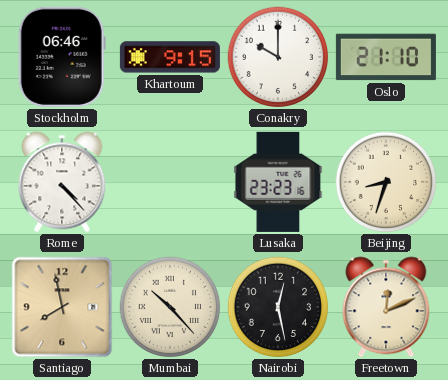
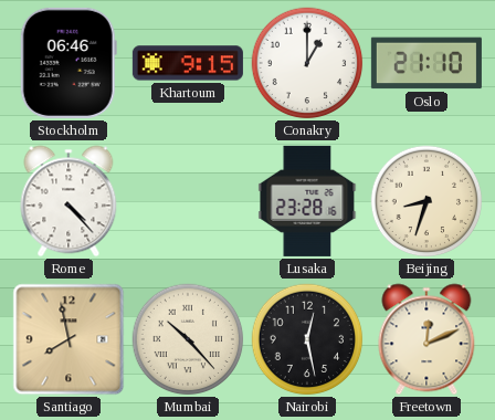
Conakry: 10:00 -> 1:00
Lusaka: 23:23 -> 23:28
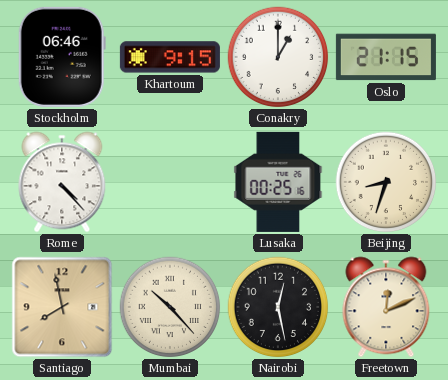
Oslo: 21:10 -> 21:15
Lusaka: 23:28 -> 00:25
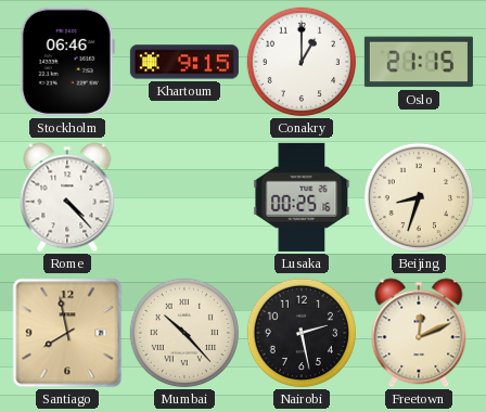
Nairobi: 12:28 -> 2:28
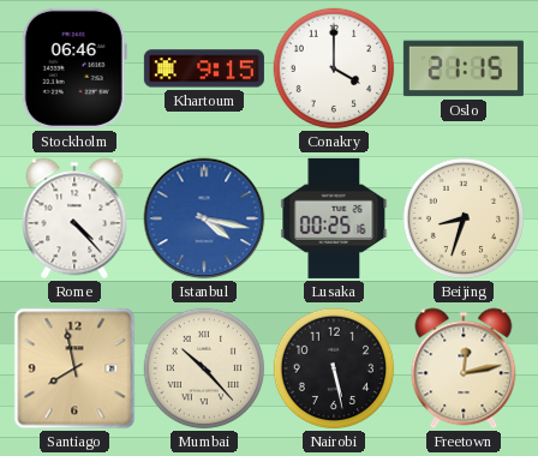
Conakry: 1:00 -> 4:00
Istanbul: none -> 4:17
Nairobi: 2:28 -> 5:28
Freetown: 12:11 -> 12:13
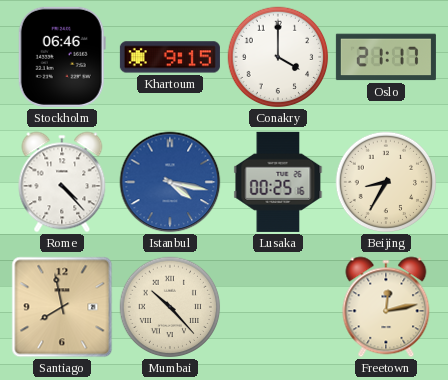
Oslo: 21:15 -> 21:17
Beijing: 8:33 -> 8:35
Nairobi: 5:28 -> none
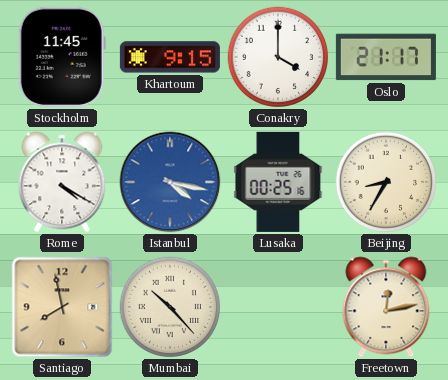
Stockholm: 06:46 -> 11:45
Rome: 4:23 -> 4:20
